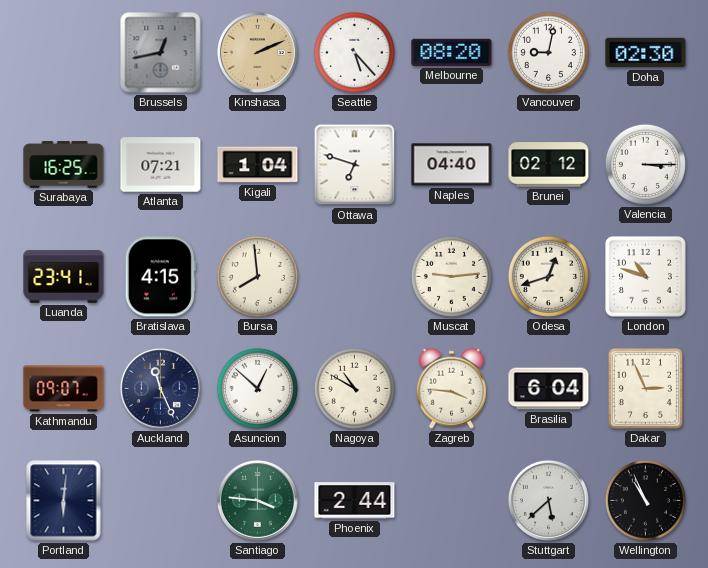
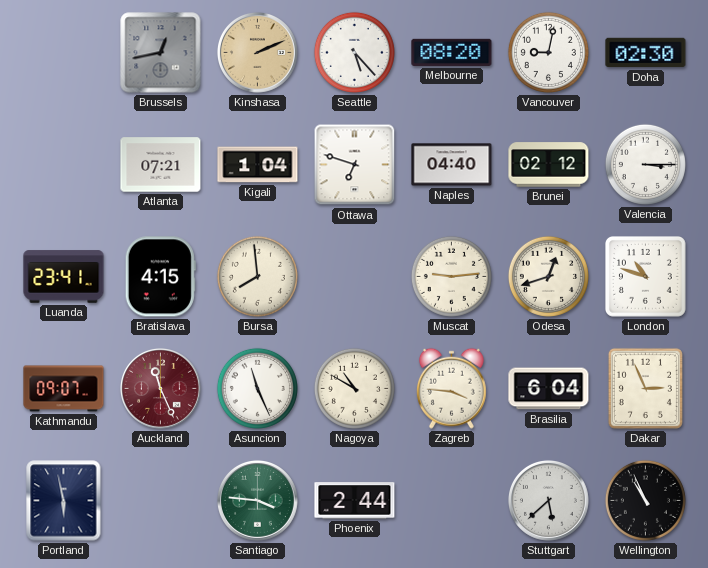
Surabaya: 16:25 -> none
Auckland dial: navy -> burgundy
Asuncion: 12:52 -> 11:26
Portland: 6:01 -> 5:58
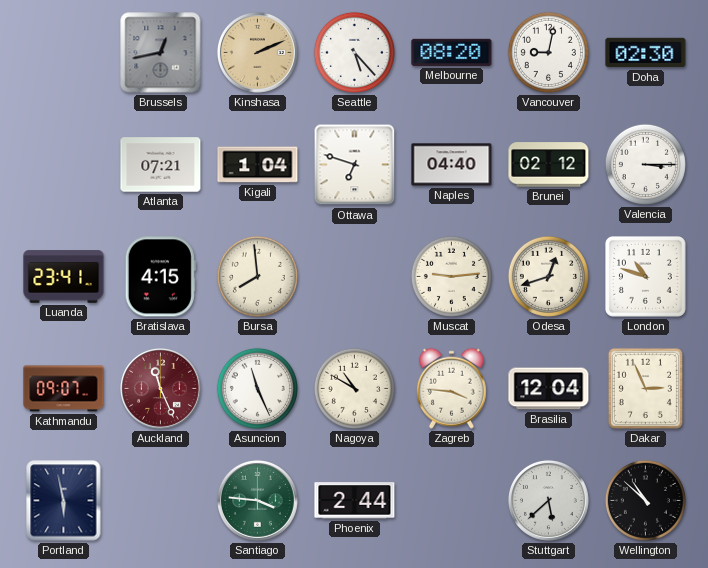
Brasilia: 6:04 -> 12:04
Wellington: 10:56 -> 10:52
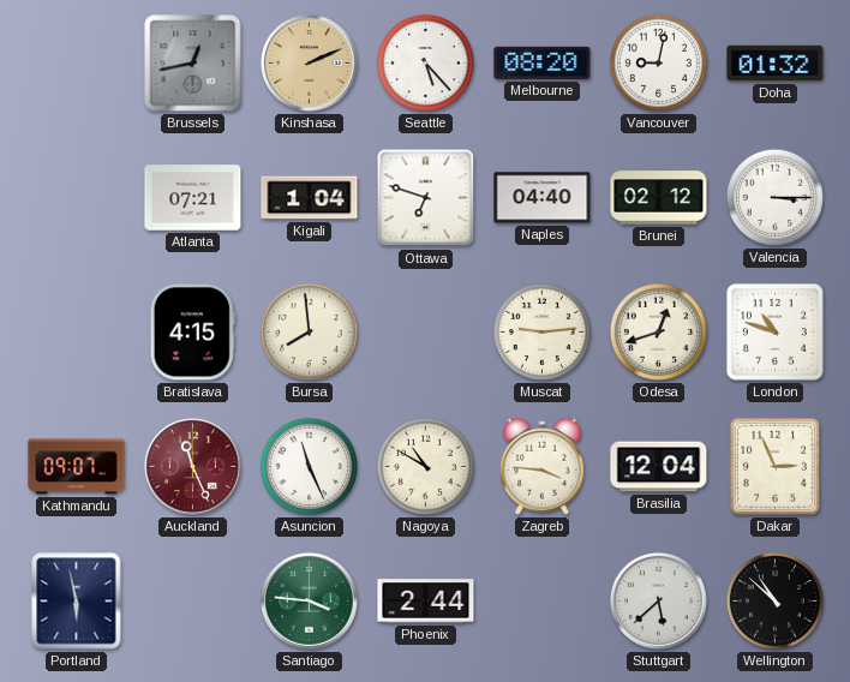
Doha: 02:30 -> 01:32
Luanda: 23:41 -> none
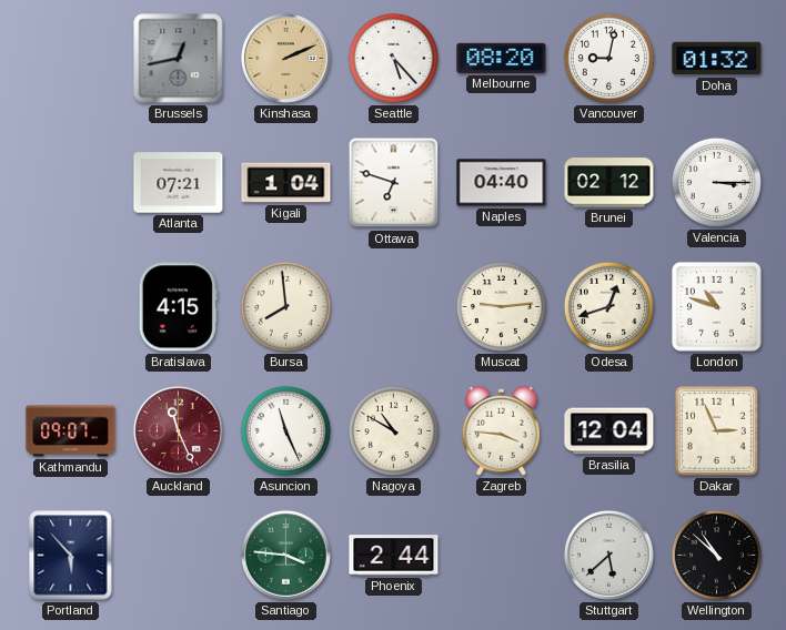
Portland: 5:58 -> 5:53
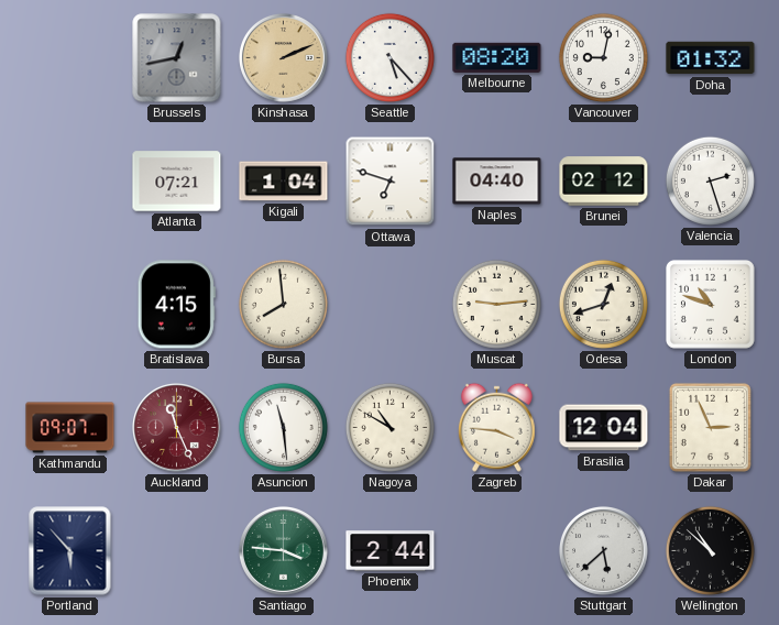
Valencia: 3:15 -> 2:27
Asuncion: 11:26 -> 11:29
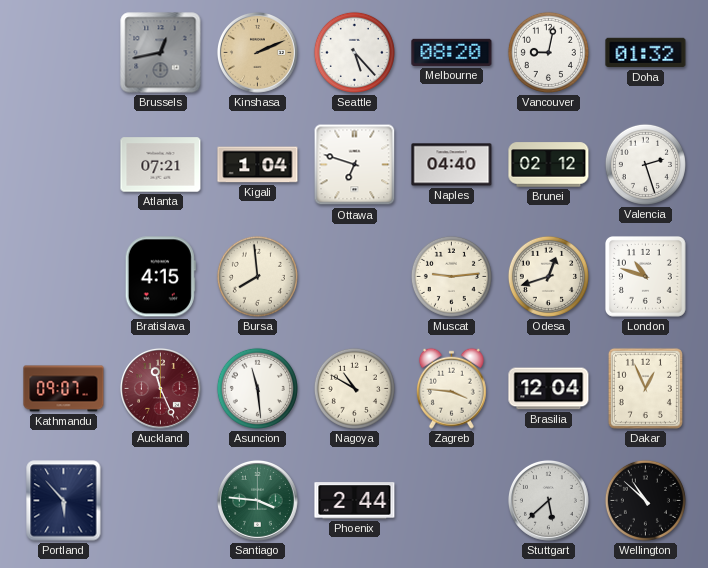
Dakar: 2:56 -> 12:56
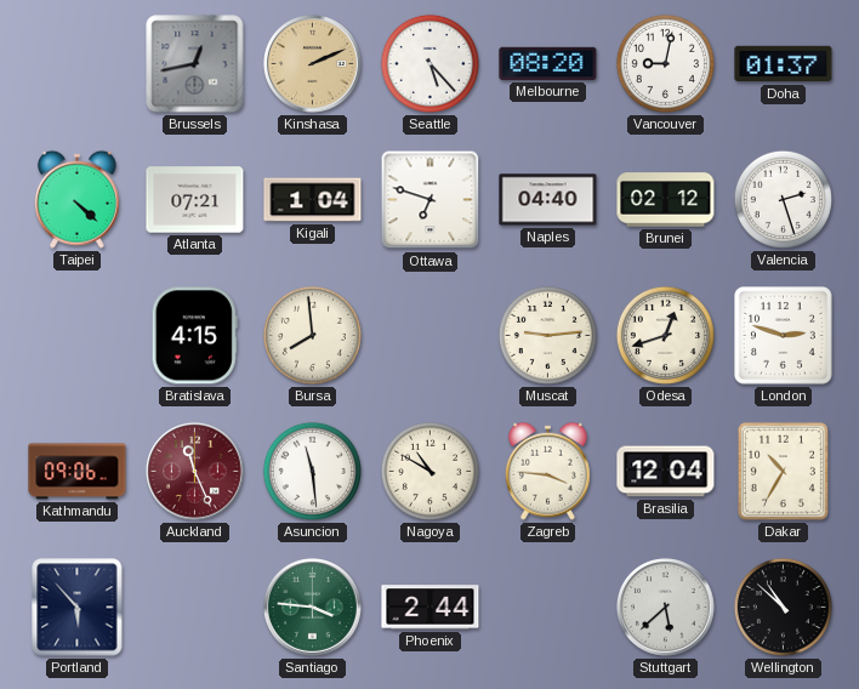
Doha: 01:32 -> 01:37
Taipei: none -> 4:22
London: 10:48 -> 2:48
Kathmandu: 09:07 -> 09:06
Dakar: 12:56 -> 10:35
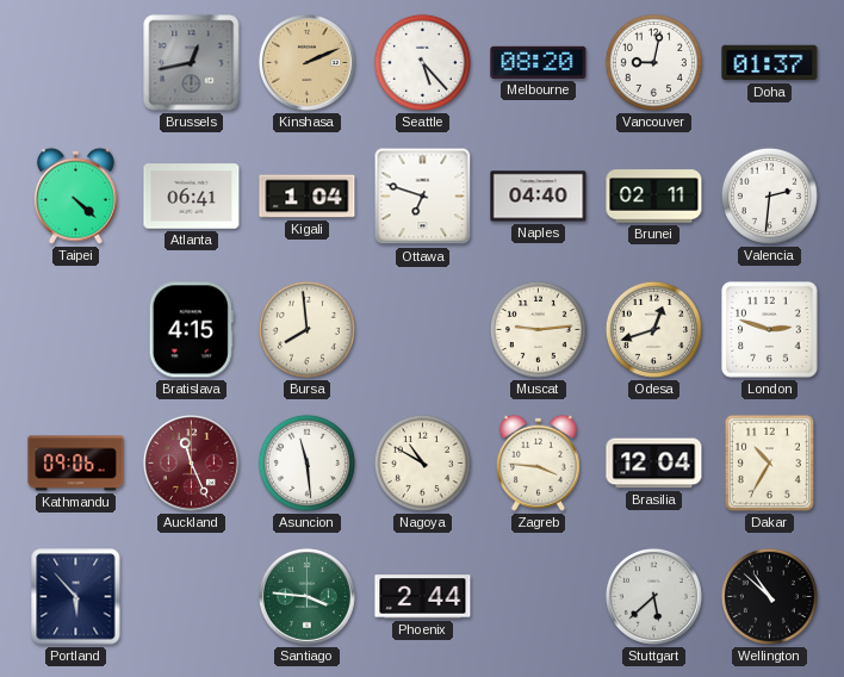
Atlanta: 07:21 -> 06:41
Brunei: 02:12 -> 02:11
Valencia: 2:27 -> 2:31
